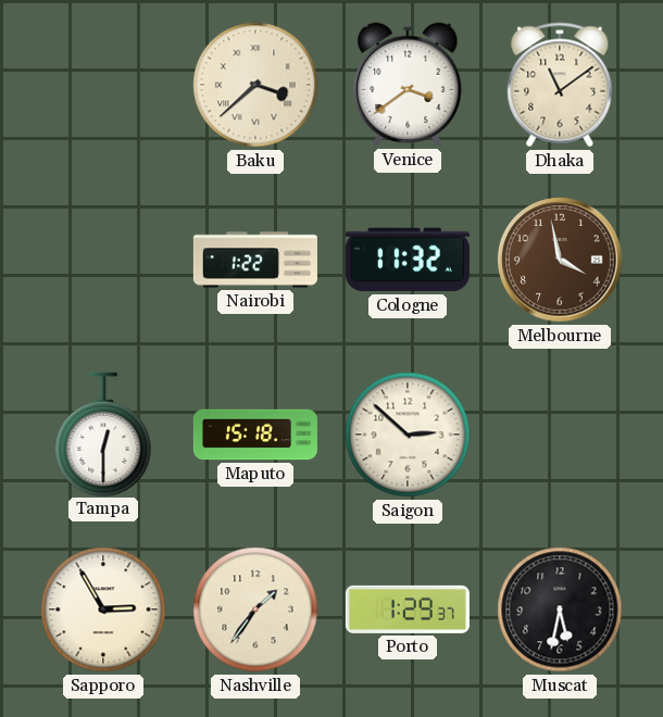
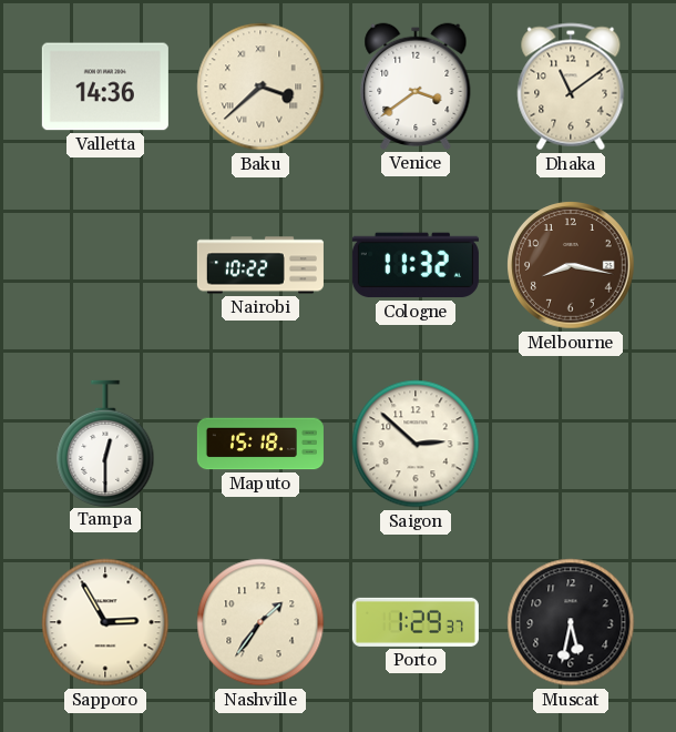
Valletta: none -> 14:36
Nairobi: 1:22 -> 10:22
Melbourne: 3:58 -> 8:17
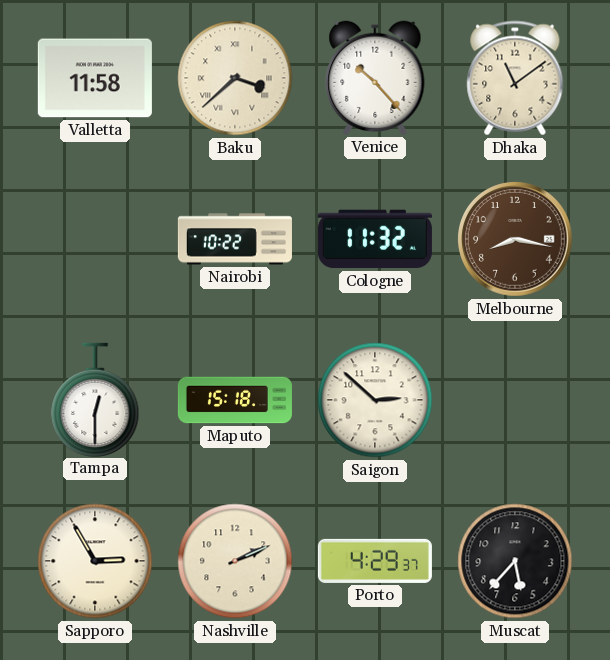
Valletta: 14:36 -> 11:58
Venice: 3:39 -> 10:23
Nashville: 1:36 -> 2:11
Porto: 1:29 -> 4:29
Muscat: 5:32 -> 5:37
